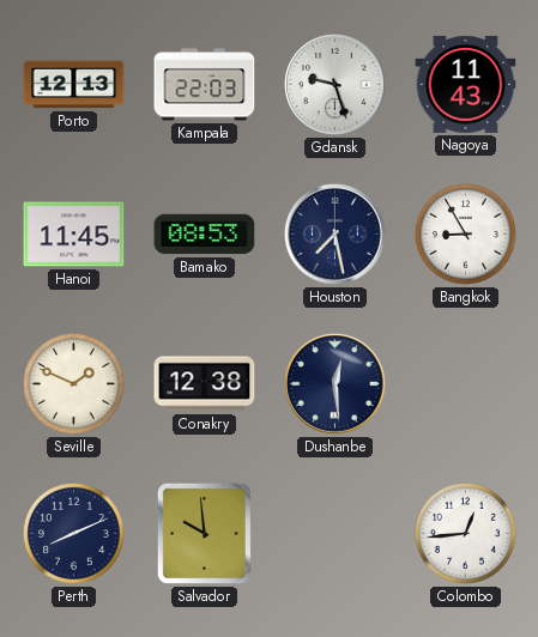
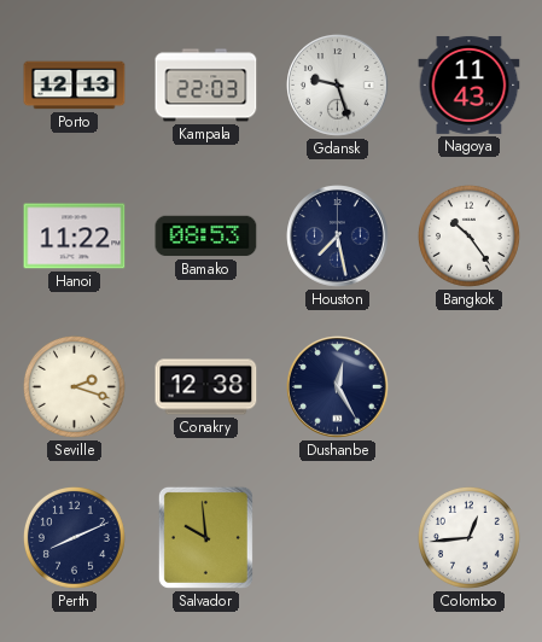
Hanoi: 11:45 -> 11:22
Bangkok: 8:55 -> 10:24
Seville: 1:49 -> 2:18
Dushanbe: 12:29 -> 12:25
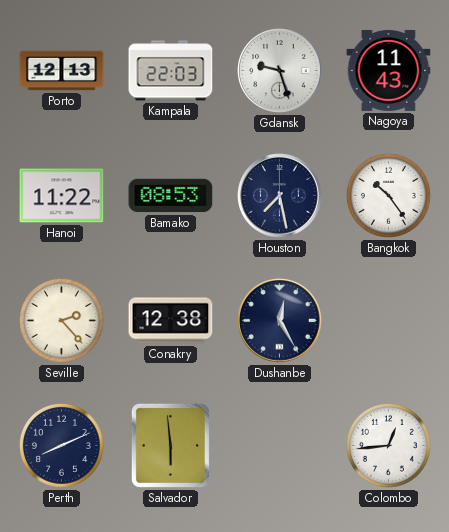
Seville: 2:18 -> 2:23
Salvador: 9:59 -> 5:59
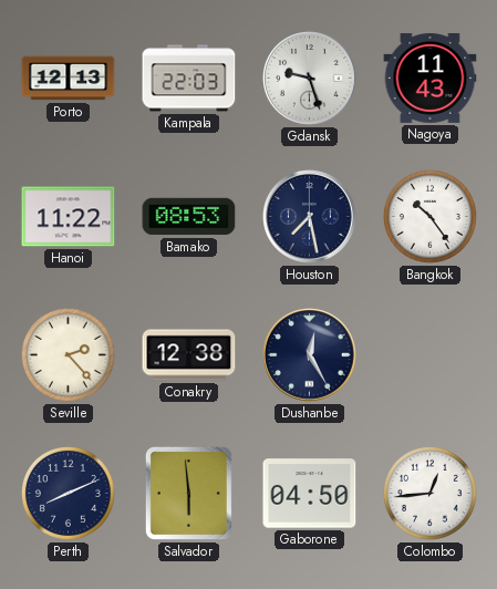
Gaborone: none -> 04:50
